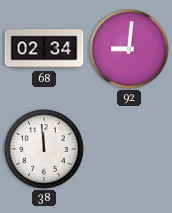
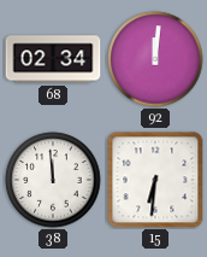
92: 9:01 -> 12:01
15: none -> 6:31
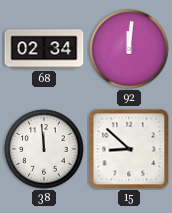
15: 6:31 -> 8:52
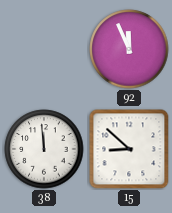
68: 02:34 -> none
92: 12:01 -> 11:56
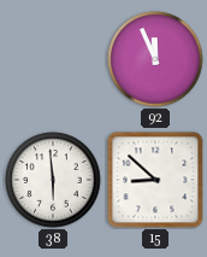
38: 11:59 -> 5:59
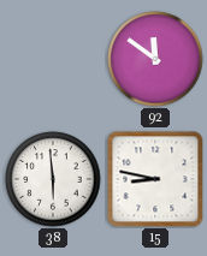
92: 11:56 -> 11:51
15: 8:52 -> 8:47
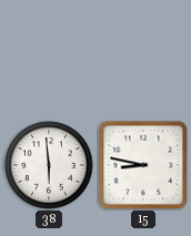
92: 11:51 -> none
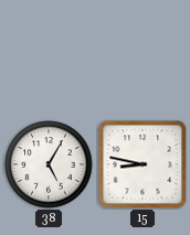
38: 5:59 -> 5:05
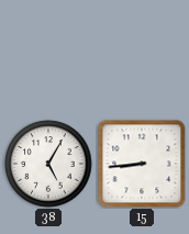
15: 8:47 -> 8:44
